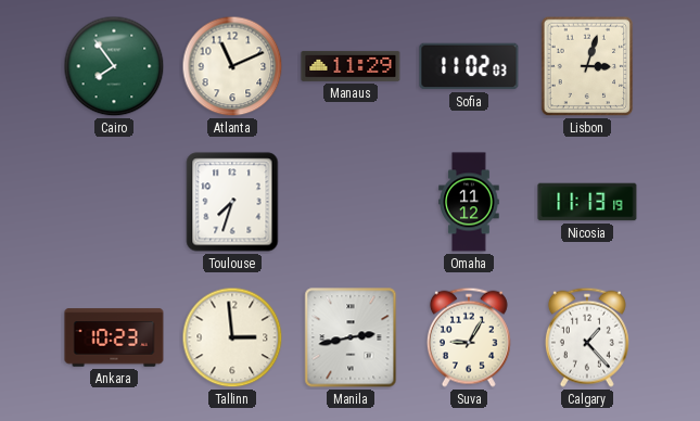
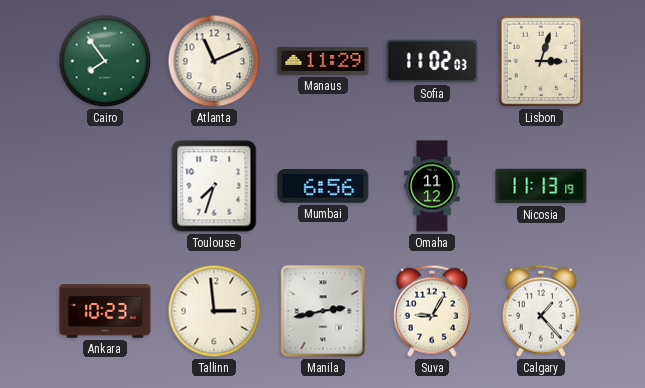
Mumbai: none -> 6:56
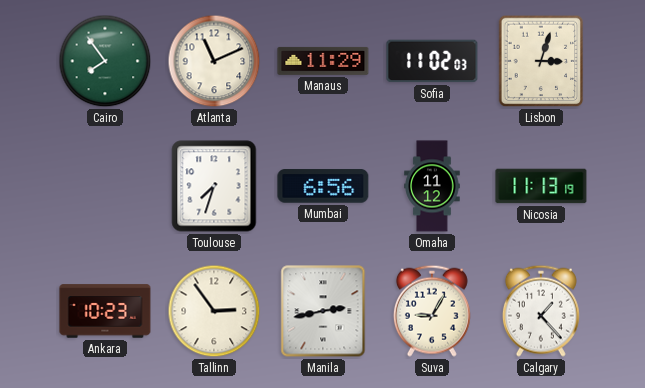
Tallinn: 2:59 -> 2:54
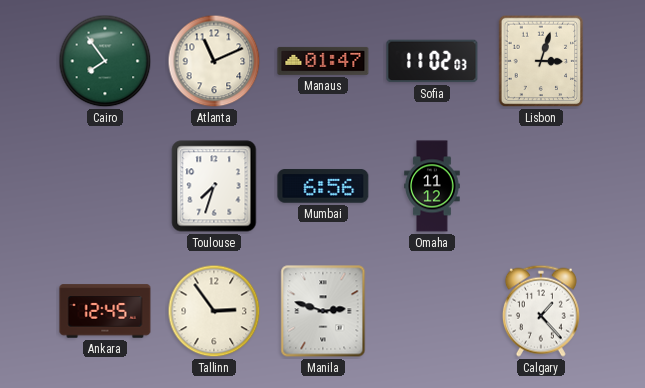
Manaus: 11:29 -> 01:47
Nicosia: 11:13 -> none
Ankara: 10:23 -> 12:45
Manila: 2:43 -> 2:48
Suva: 9:05 -> none
